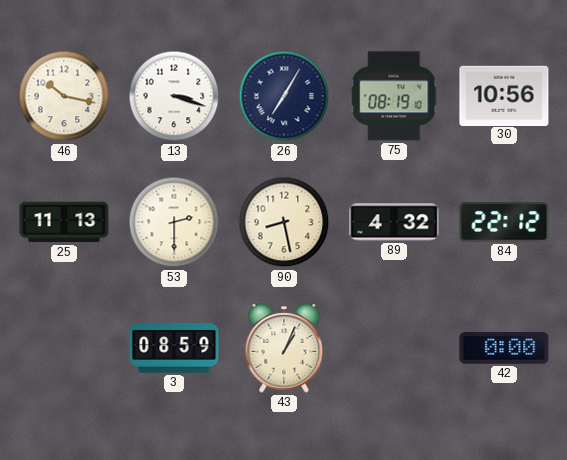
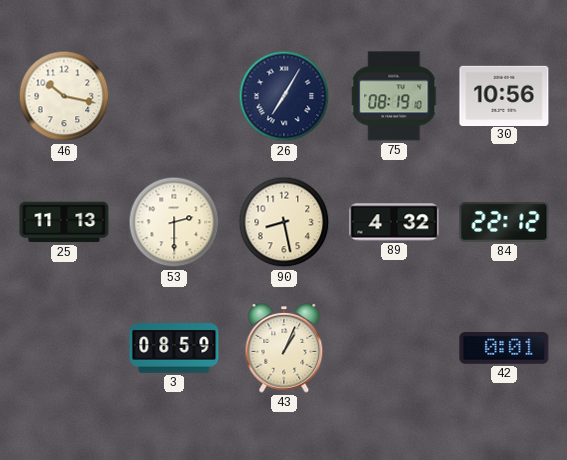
13: 3:18 -> none
42: 0:00 -> 0:01
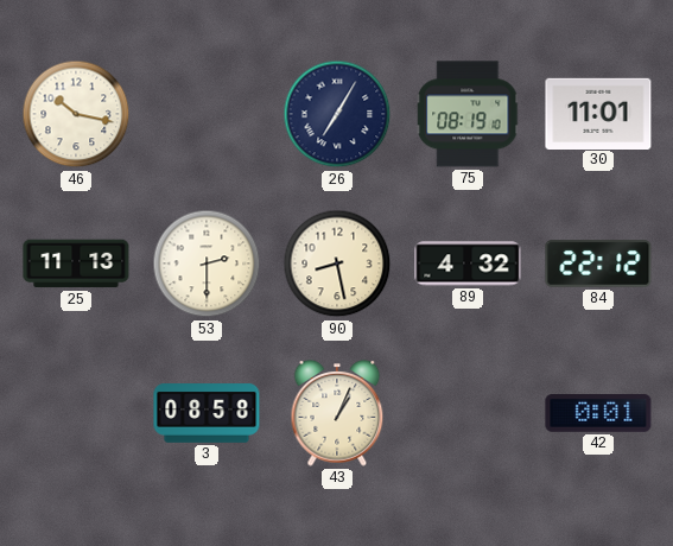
30: 10:56 -> 11:01
3: 08:59 -> 08:58
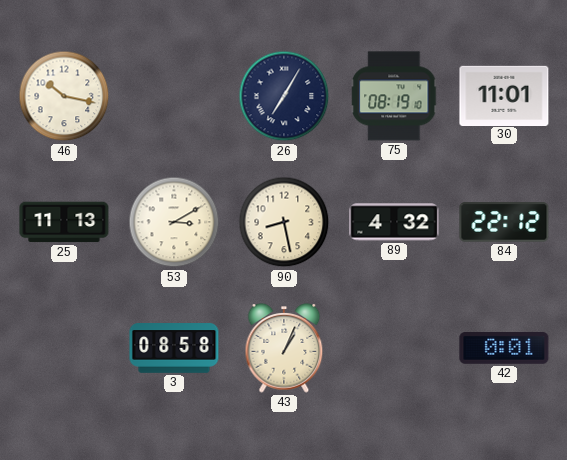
53: 2:30 -> 3:10
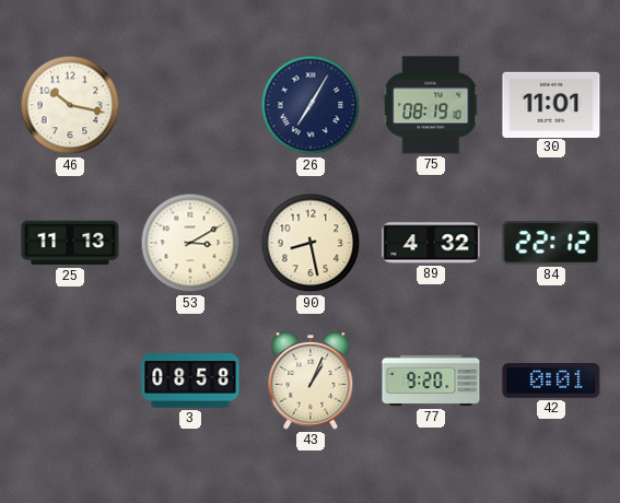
77: none -> 9:20
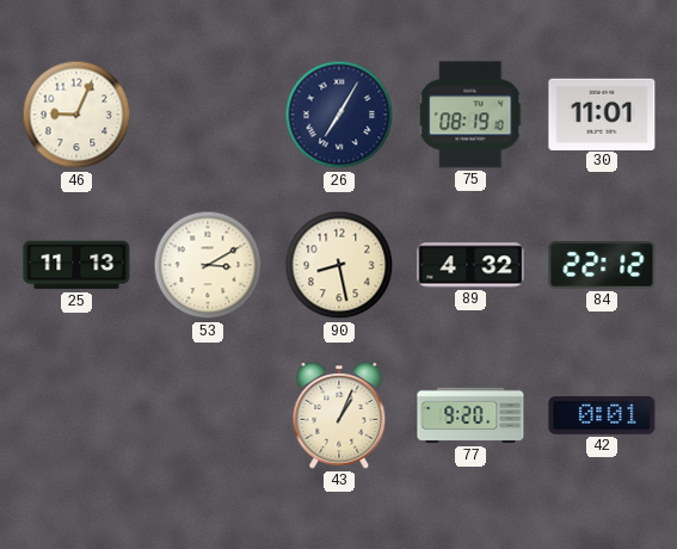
46: 10:17 -> 9:04
3: 08:58 -> none
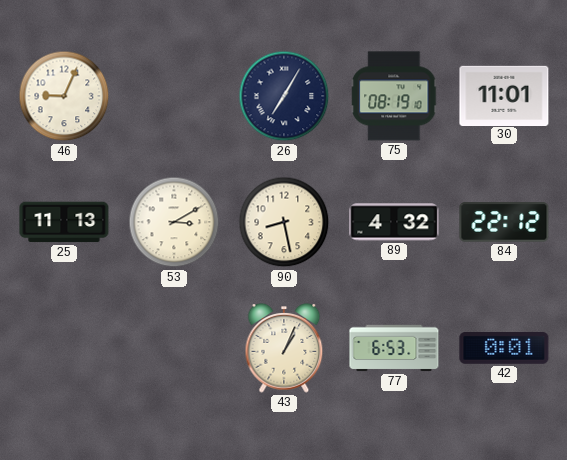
77: 9:20 -> 6:53
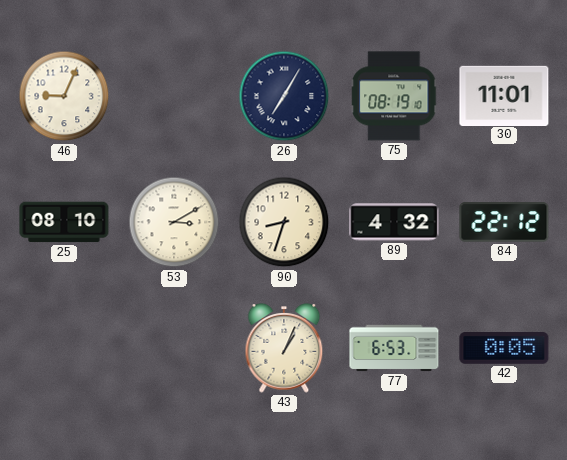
25: 11:13 -> 08:10
90: 8:28 -> 8:33
42: 0:01 -> 0:05
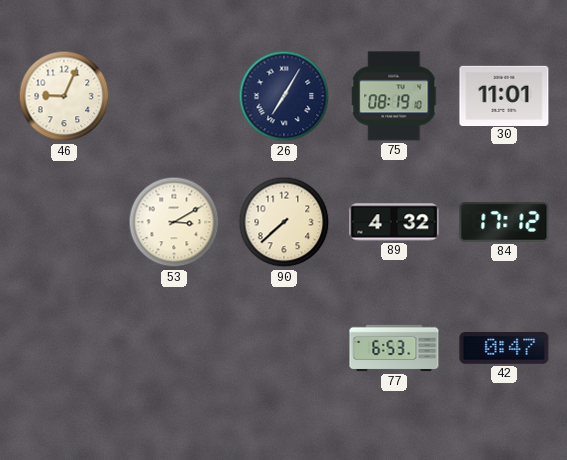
25: 08:10 -> none
90: 8:33 -> 7:38
84: 22:12 -> 17:12
43: 1:04 -> none
42: 0:05 -> 0:47
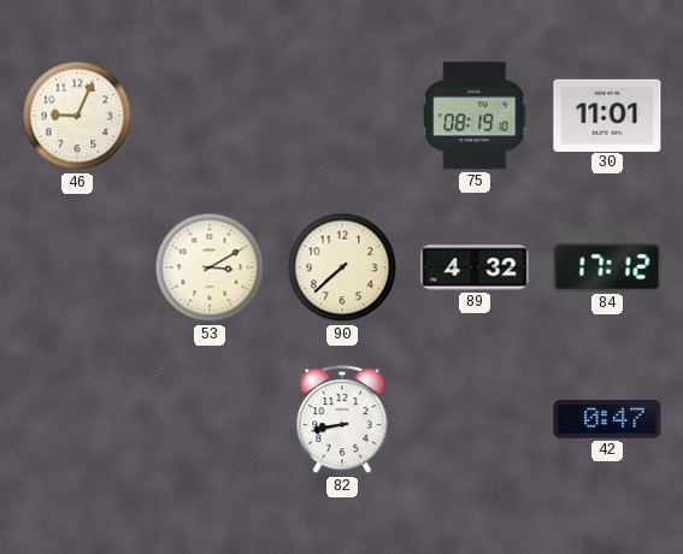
26: 7:05 -> none
82: none -> 8:43
77: 6:53 -> none
